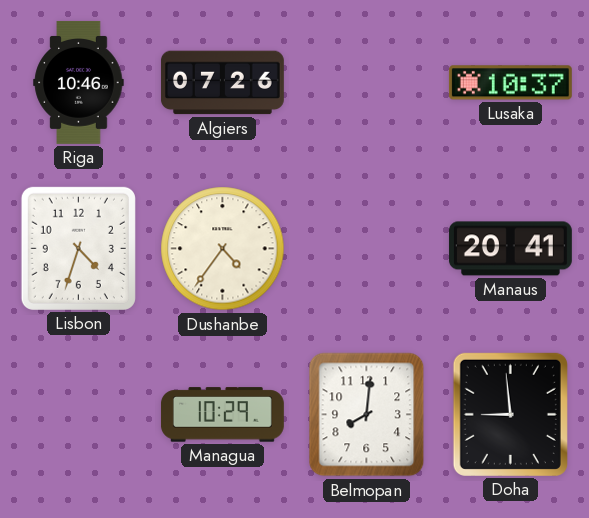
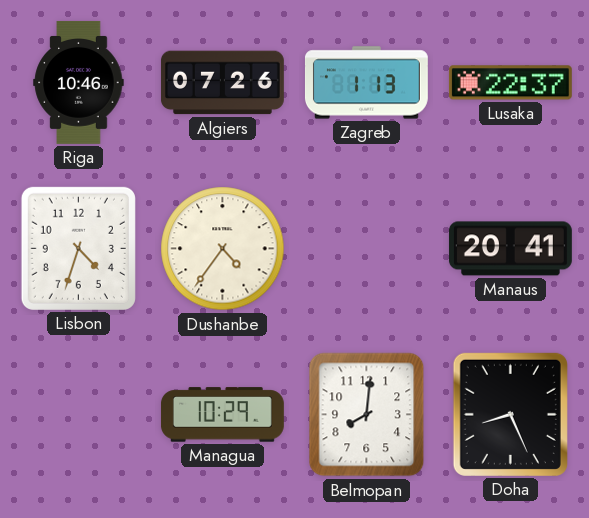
Zagreb: none -> 1:13
Lusaka: 10:37 -> 22:37
Doha: 8:59 -> 8:26
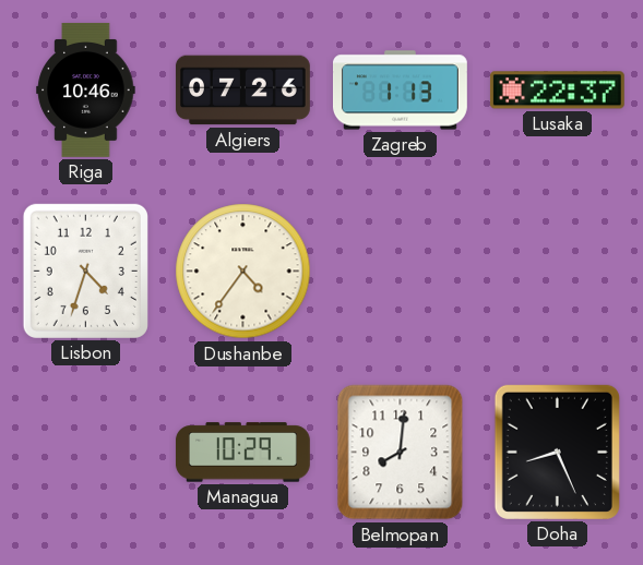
Manaus: 20:41 -> none
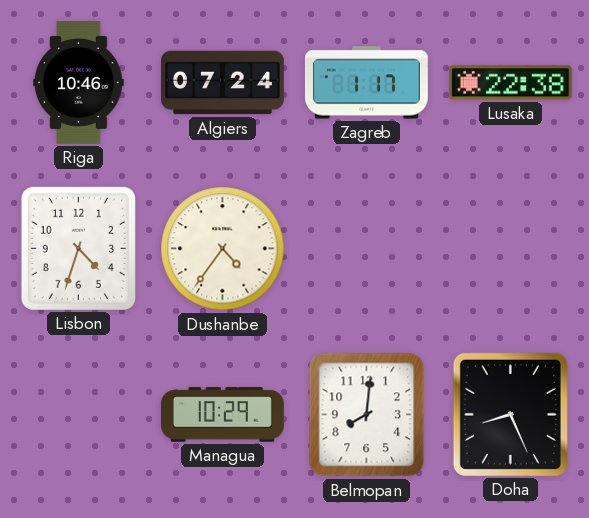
Algiers: 07:26 -> 07:24
Zagreb: 1:13 -> 1:17
Lusaka: 22:37 -> 22:38
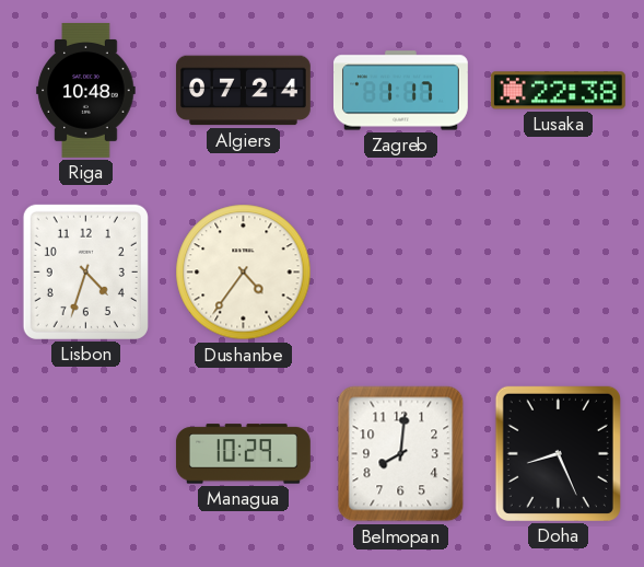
Riga: 10:46 -> 10:48
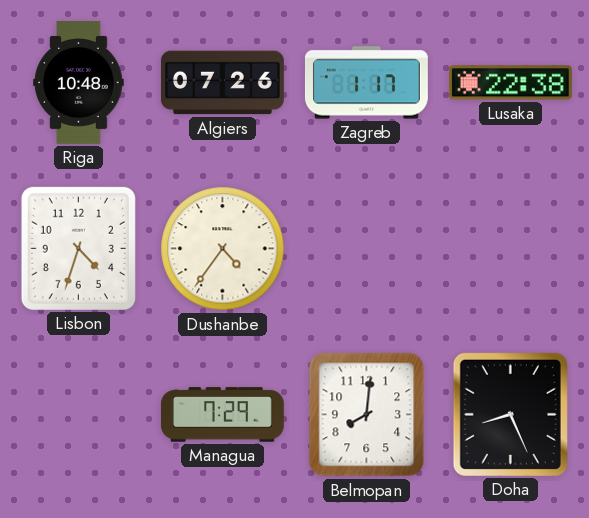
Algiers: 07:24 -> 07:26
Managua: 10:29 -> 7:29
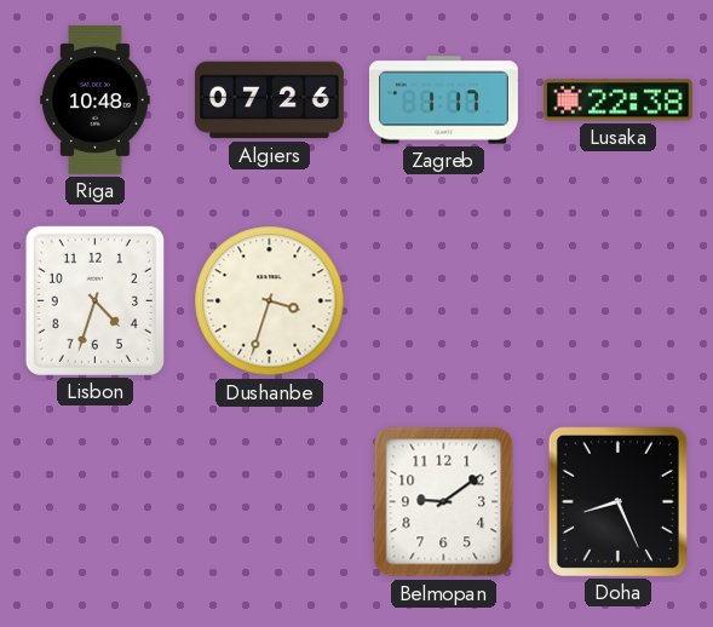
Dushanbe: 4:36 -> 3:33
Managua: 7:29 -> none
Belmopan: 8:01 -> 9:09
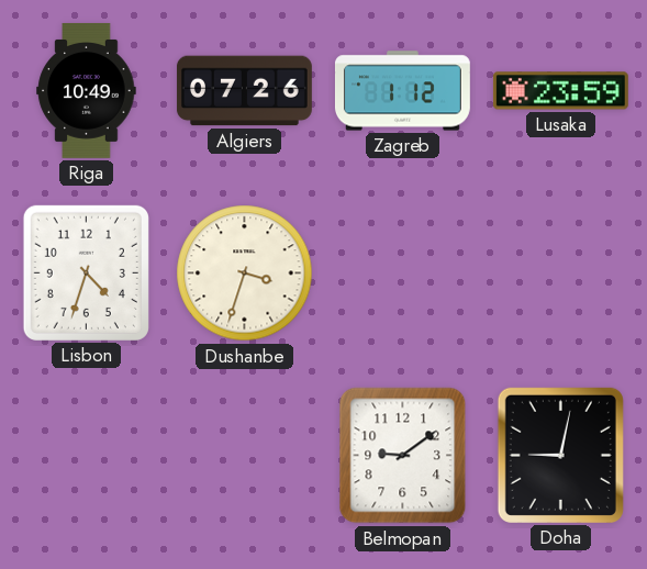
Riga: 10:48 -> 10:49
Zagreb: 1:17 -> 1:12
Lusaka: 22:38 -> 23:59
Doha: 8:26 -> 9:02
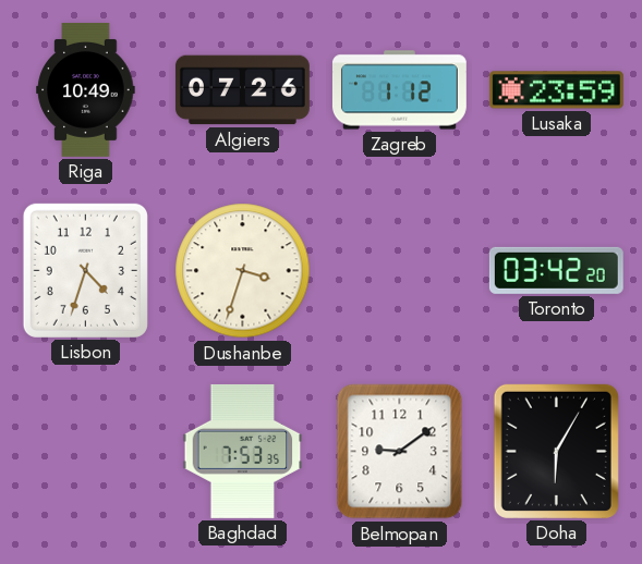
Toronto: none -> 03:42
Baghdad: none -> 7:53
Doha: 9:02 -> 6:05
